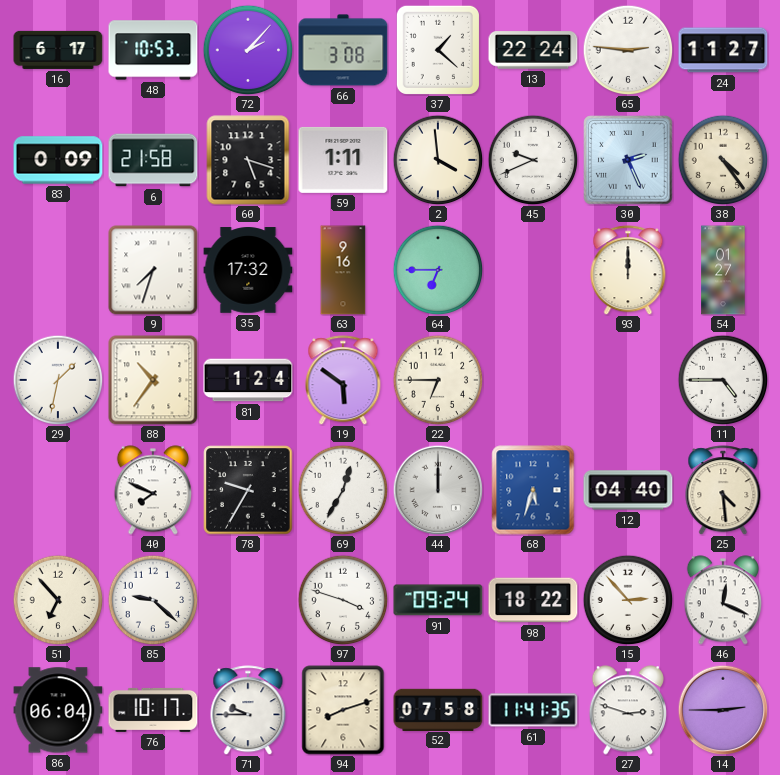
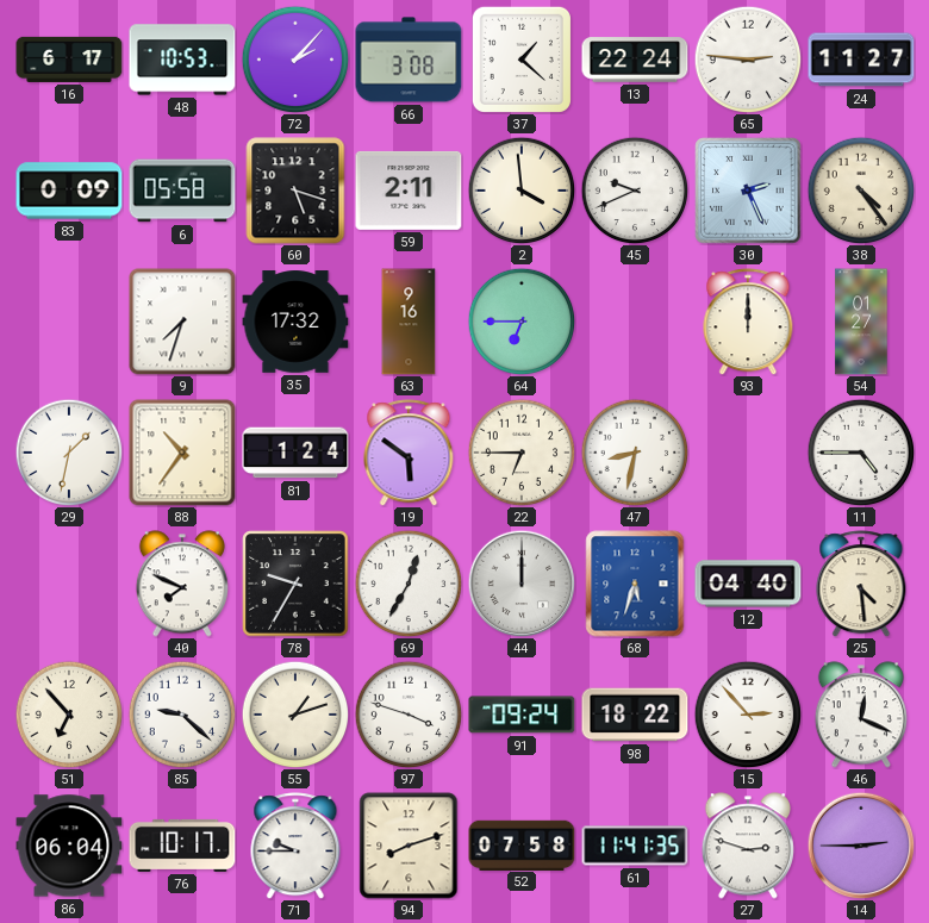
6: 21:58 -> 05:58
59: 1:11 -> 2:11
47: none -> 8:32
55: none -> 1:12
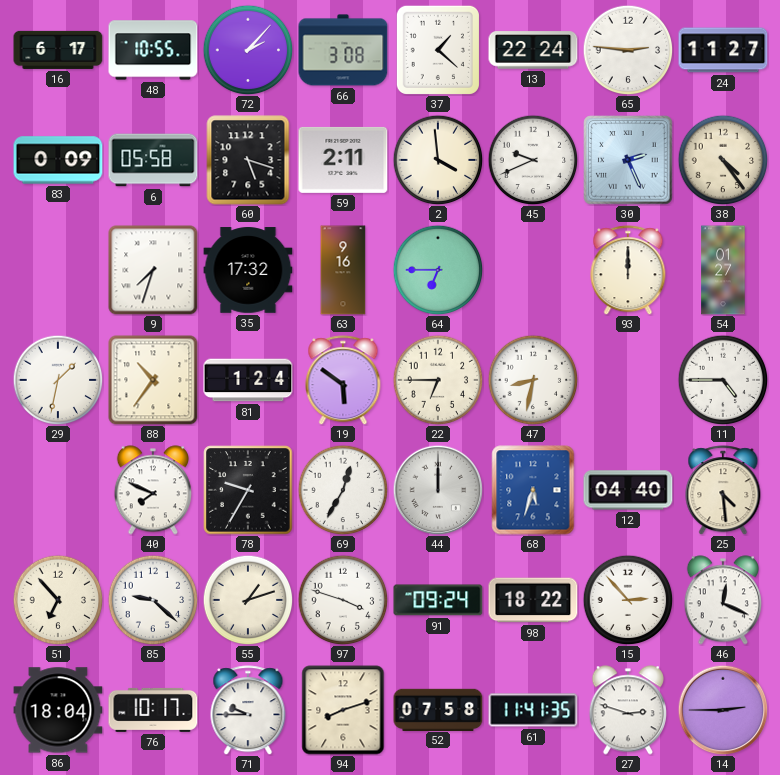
48: 10:53 -> 10:55
86: 06:04 -> 18:04
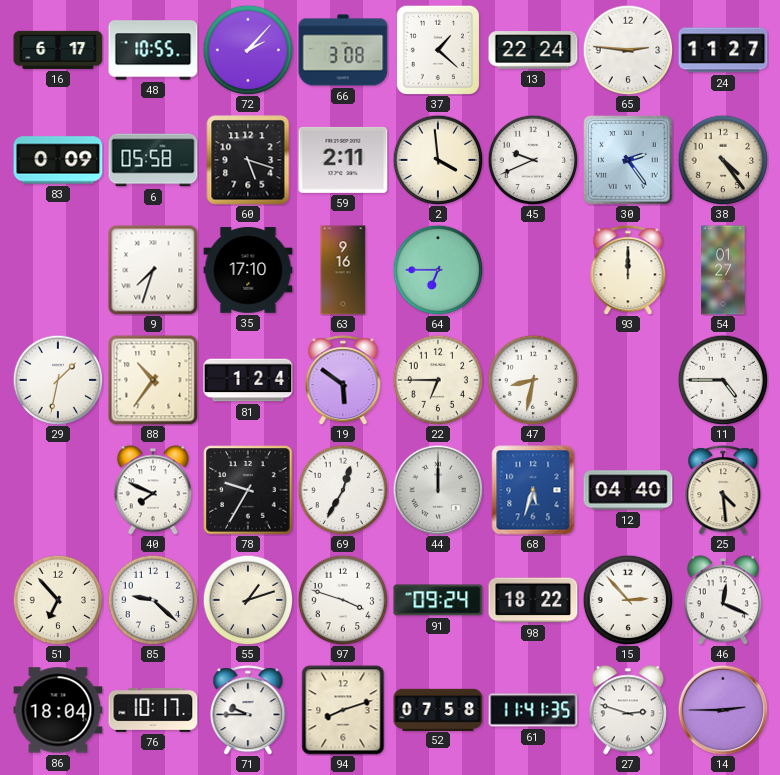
30: 2:26 -> 2:24
35: 17:32 -> 17:10
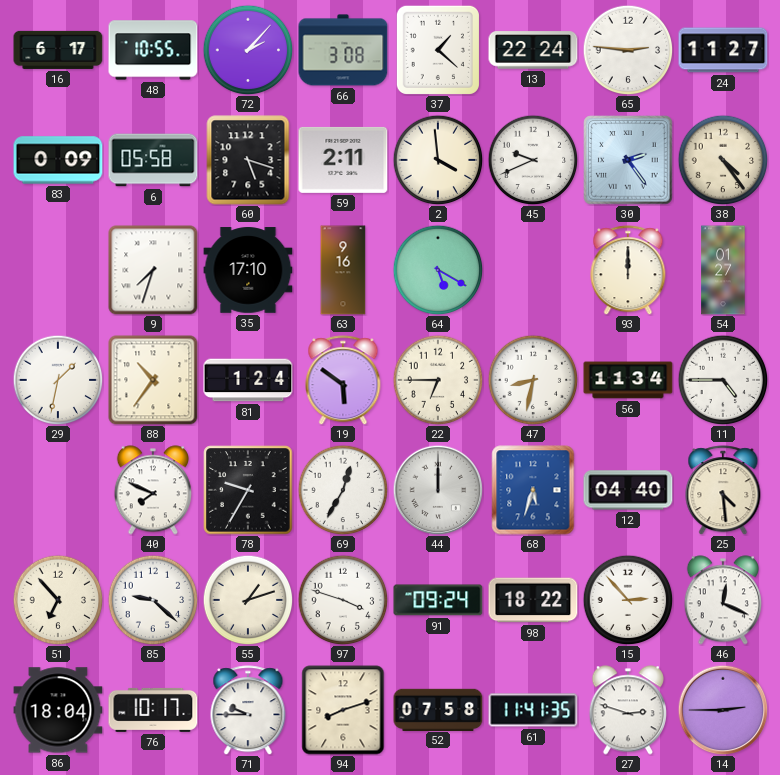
64: 6:45 -> 5:20
56: none -> 11:34
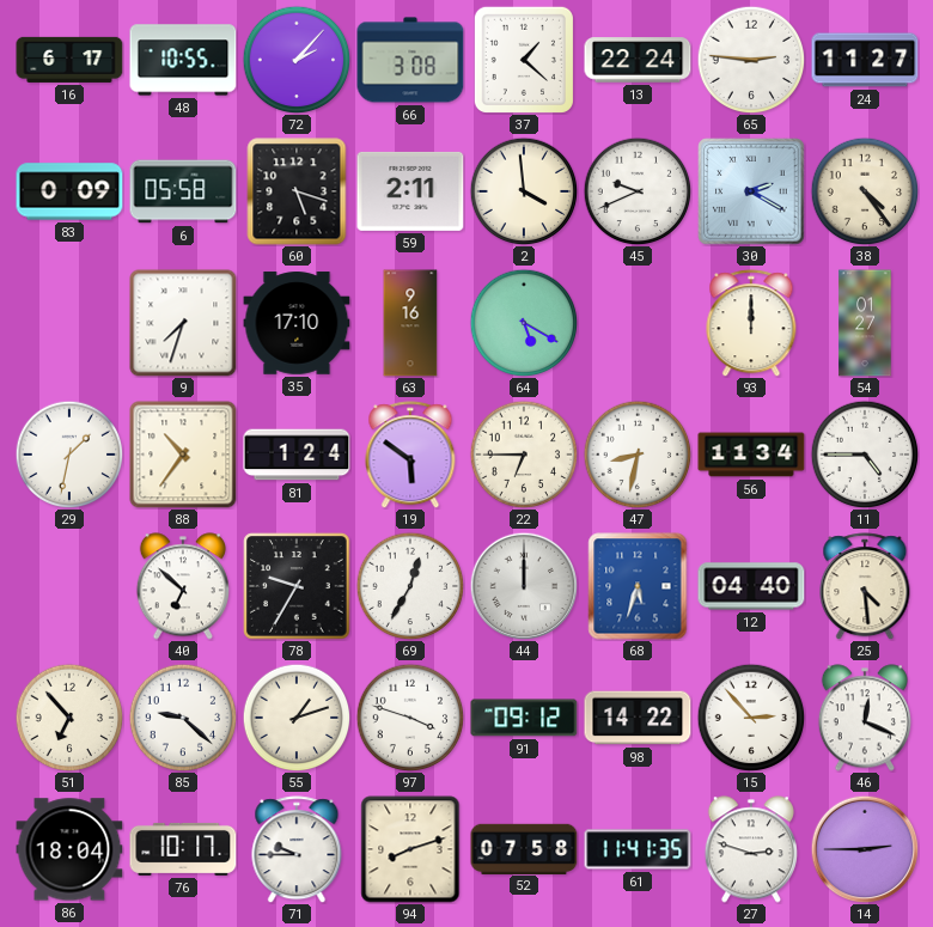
30: 2:24 -> 2:20
40: 7:49 -> 6:52
91: 09:24 -> 09:12
98: 18:22 -> 14:22
